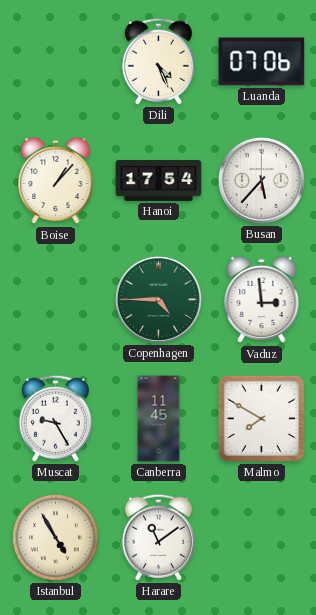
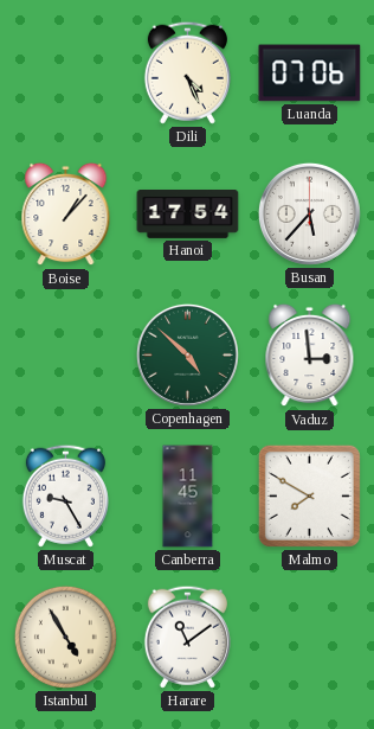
Copenhagen: 4:45 -> 4:52
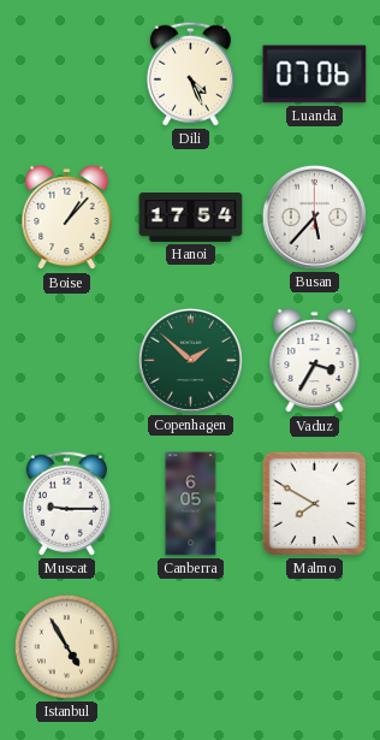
Copenhagen: 4:52 -> 1:52
Vaduz: 2:59 -> 3:35
Muscat: 9:25 -> 9:15
Canberra: 11:45 -> 6:05
Harare: 11:09 -> none
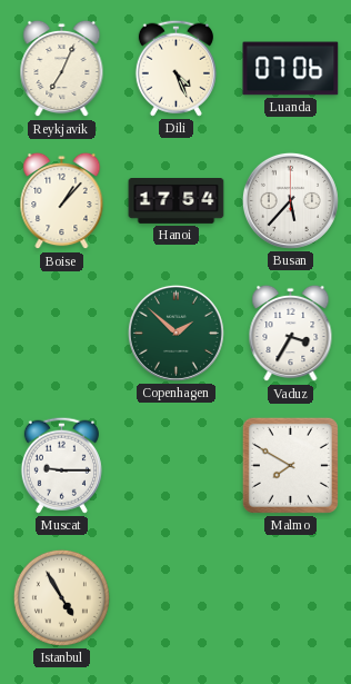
Reykjavik: none -> 7:04
Canberra: 6:05 -> none
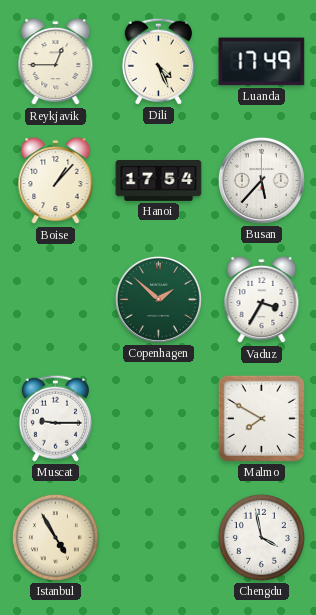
Reykjavik: 7:04 -> 12:45
Luanda: 07:06 -> 17:49
Chengdu: none -> 3:58
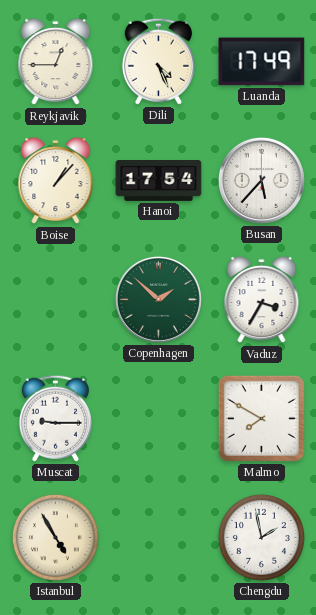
Chengdu: 3:58 -> 1:58
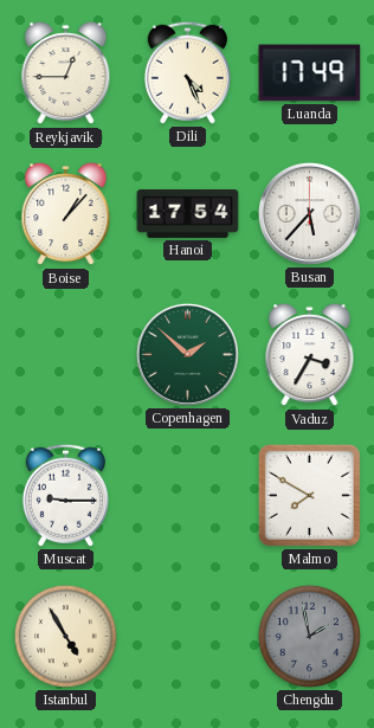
Chengdu dial: white -> grey
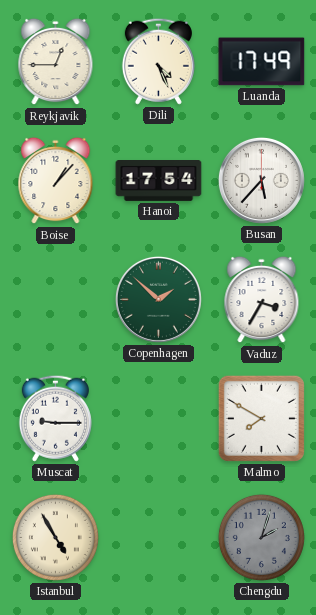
Chengdu: 1:58 -> 2:03
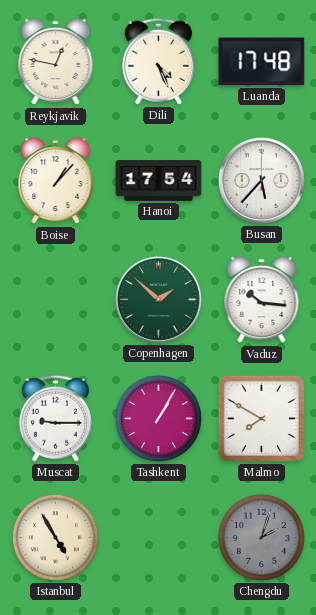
Reykjavik: 12:45 -> 12:47
Luanda: 17:49 -> 17:48
Vaduz: 3:35 -> 10:16
Tashkent: none -> 1:05
